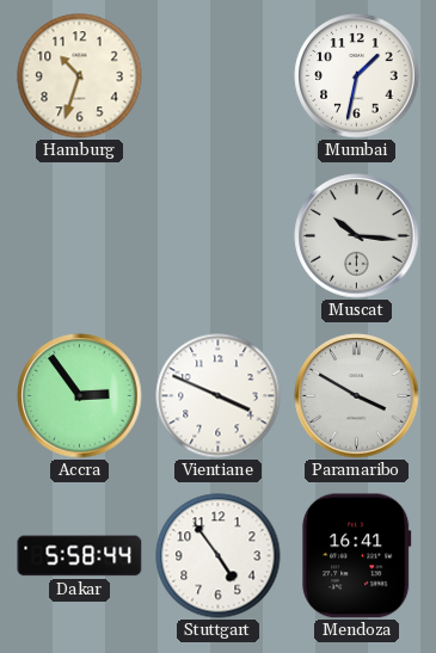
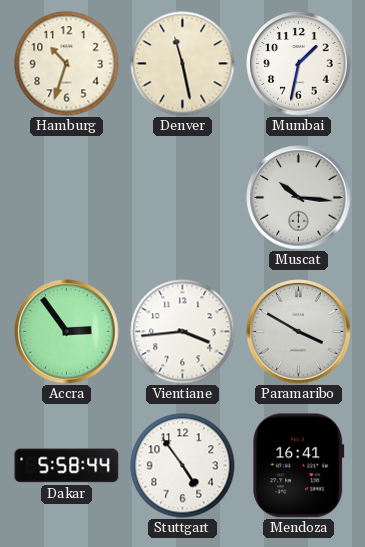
Denver: none -> 11:28
Vientiane: 3:49 -> 3:44
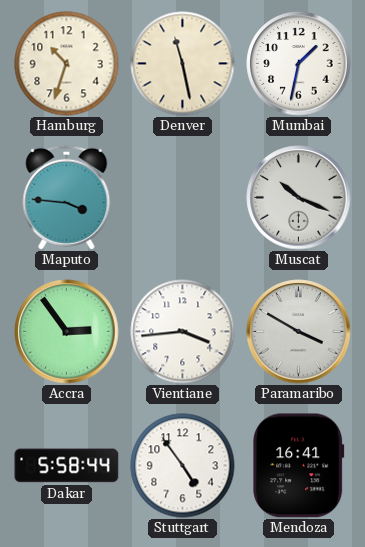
Maputo: none -> 3:46
Muscat: 10:16 -> 10:19
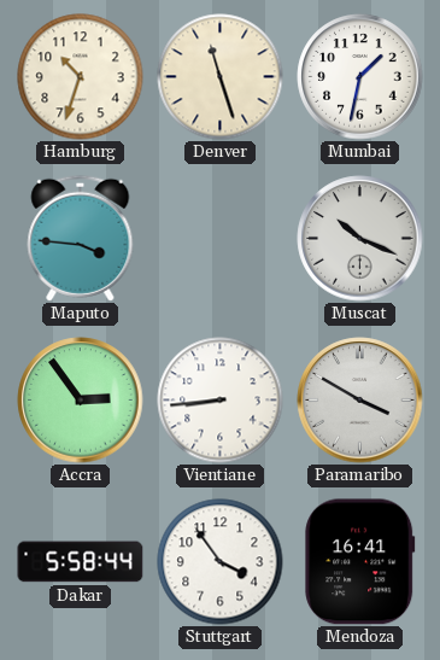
Denver: 11:28 -> 11:27
Vientiane: 3:44 -> 8:44
Stuttgart: 4:54 -> 3:54
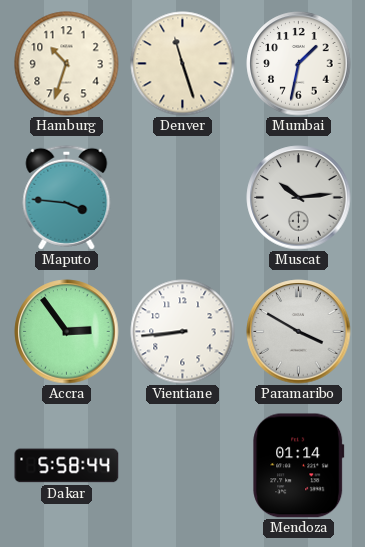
Muscat: 10:19 -> 10:14
Stuttgart: 3:54 -> none
Mendoza: 16:41 -> 01:14
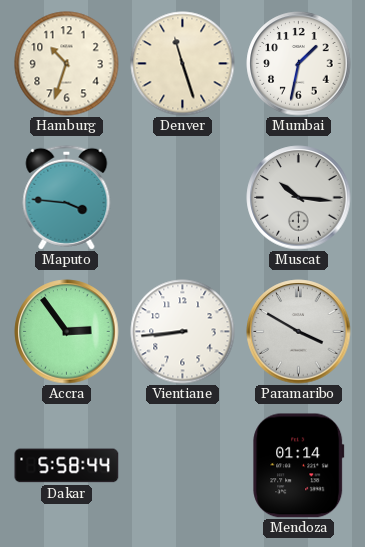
Muscat: 10:14 -> 10:16
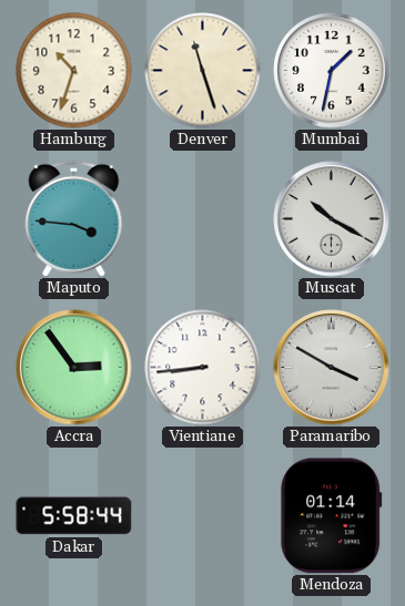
Muscat: 10:16 -> 10:20
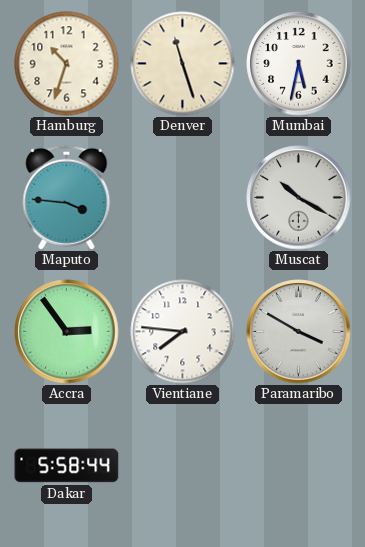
Mumbai: 1:32 -> 5:32
Vientiane: 8:44 -> 7:46
Mendoza: 01:14 -> none
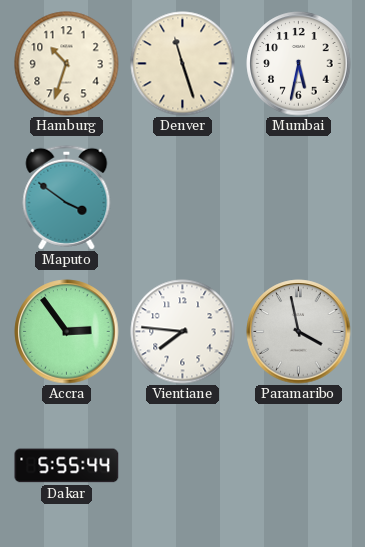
Maputo: 3:46 -> 3:51
Muscat: 10:20 -> none
Paramaribo: 3:50 -> 3:58
Dakar: 5:58 -> 5:55
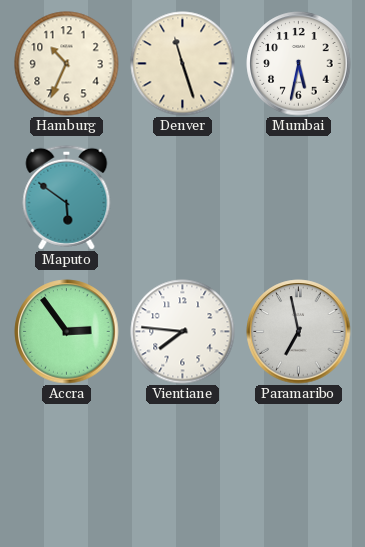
Hamburg: 10:33 -> 10:34
Maputo: 3:51 -> 5:51
Paramaribo: 3:58 -> 6:58
Dakar: 5:55 -> none
